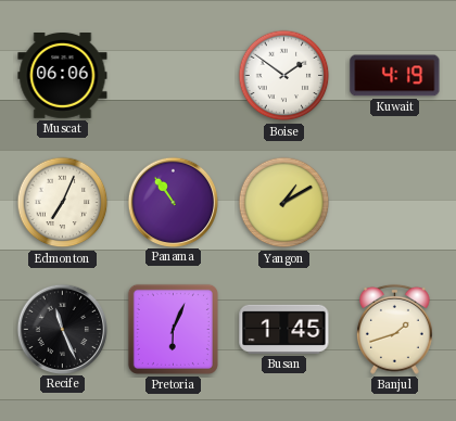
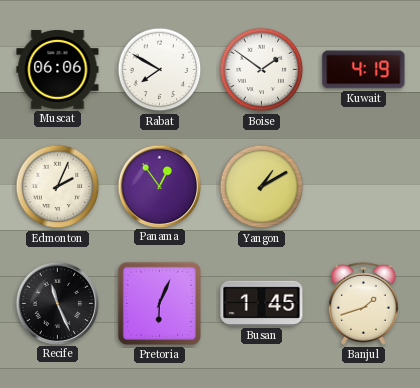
Rabat: none -> 7:50
Edmonton: 7:04 -> 2:04
Panama: 10:54 -> 12:54
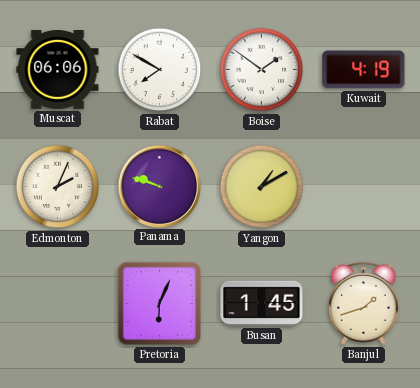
Panama: 12:54 -> 9:48
Recife: 11:26 -> none
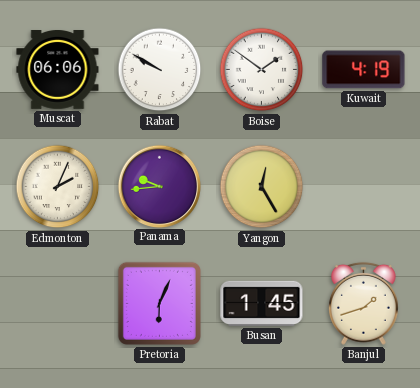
Rabat: 7:50 -> 9:50
Panama: 9:48 -> 9:44
Yangon: 1:10 -> 12:25
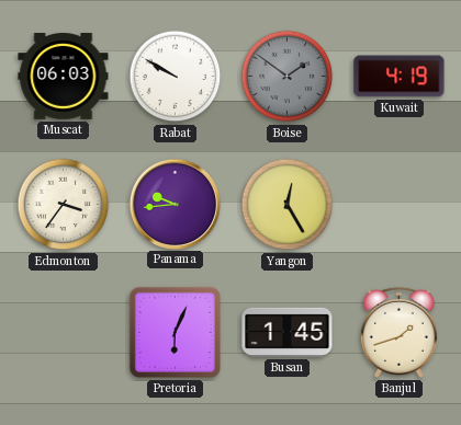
Muscat: 06:06 -> 06:03
Boise dial: white -> grey
Edmonton: 2:04 -> 3:36
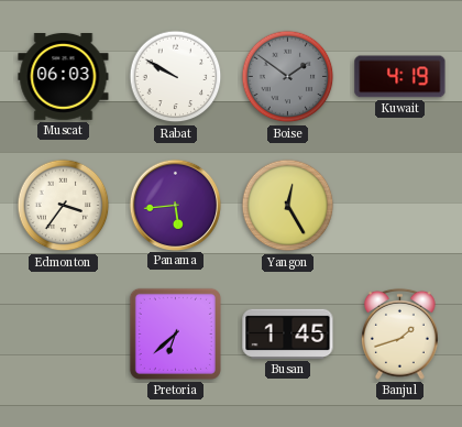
Panama: 9:44 -> 5:44
Pretoria: 6:04 -> 6:38
